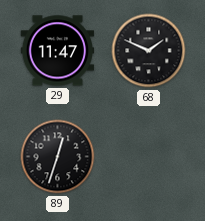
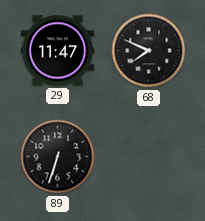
68: 1:49 -> 7:49
89: 12:33 -> 6:33
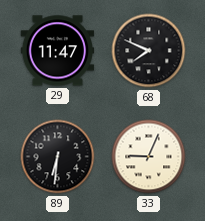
89: 6:33 -> 6:31
33: none -> 9:04
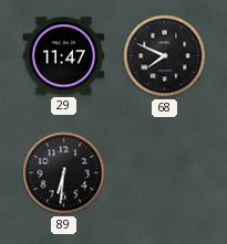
33: 9:04 -> none
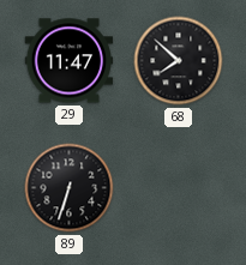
68: 7:49 -> 7:52
89: 6:31 -> 6:33
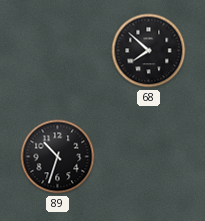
29: 11:47 -> none
89: 6:33 -> 10:33
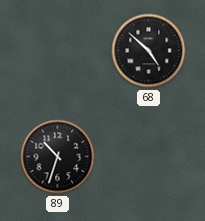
68: 7:52 -> 4:52
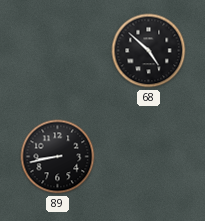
89: 10:33 -> 8:43
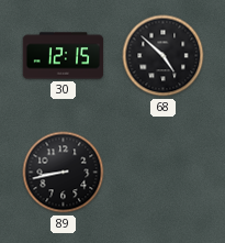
30: none -> 12:15
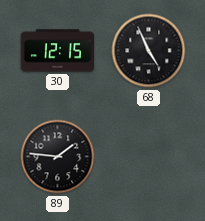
68: 4:52 -> 4:56
89: 8:43 -> 1:46
